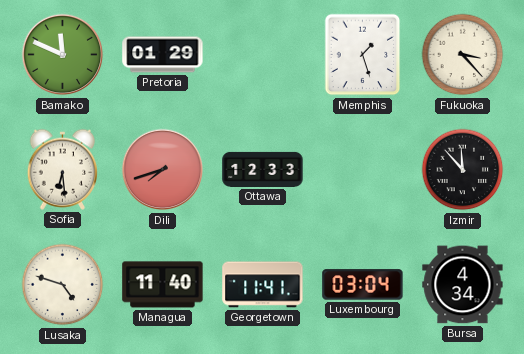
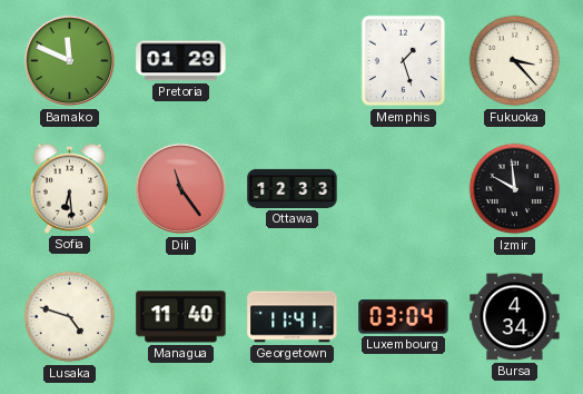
Dili: 7:42 -> 11:24
Izmir: 11:53 -> 9:59
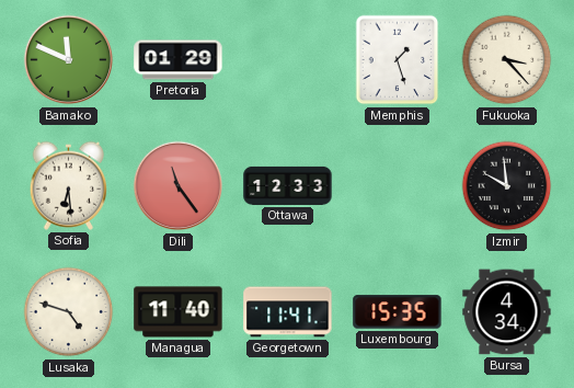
Luxembourg: 03:04 -> 15:35
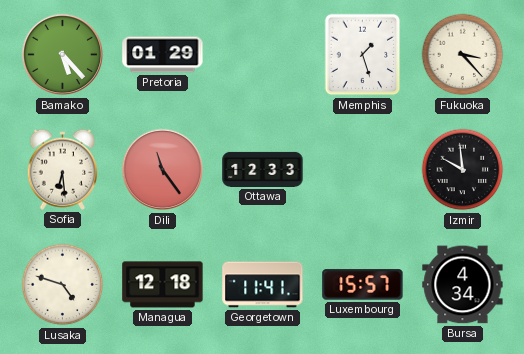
Bamako: 11:49 -> 5:23
Managua: 11:40 -> 12:18
Luxembourg: 15:35 -> 15:57
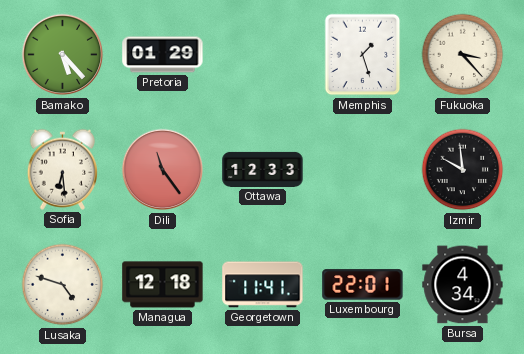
Luxembourg: 15:57 -> 22:01
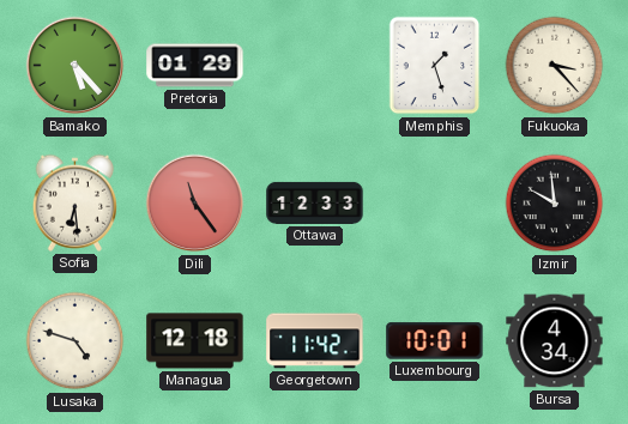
Georgetown: 11:41 -> 11:42
Luxembourg: 22:01 -> 10:01
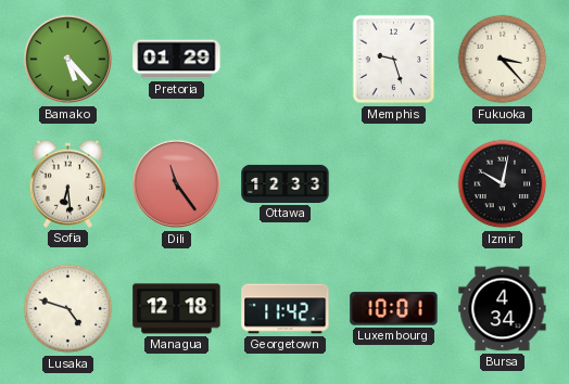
Memphis: 1:27 -> 9:27
Izmir: 9:59 -> 10:02
